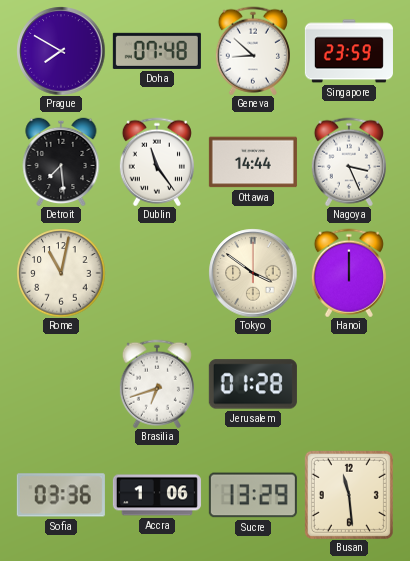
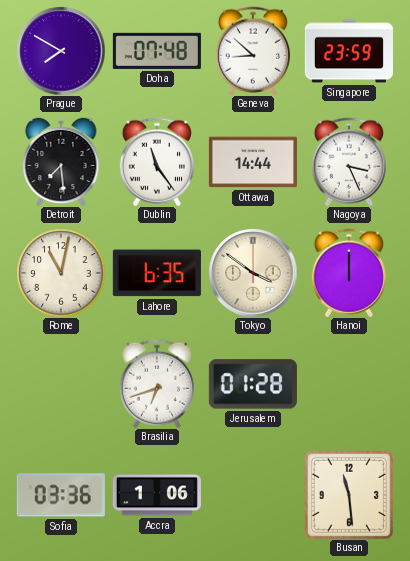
Lahore: none -> 6:35
Sucre: 13:29 -> none
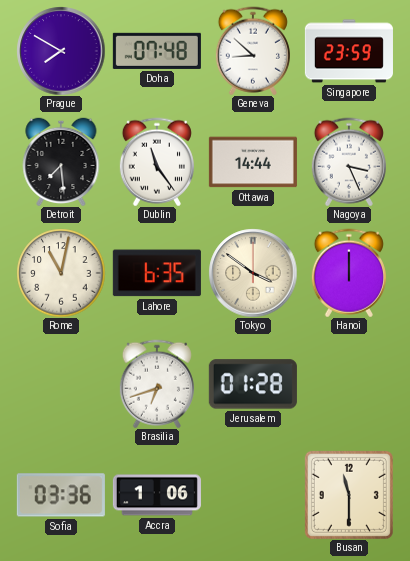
Busan: 11:29 -> 11:30
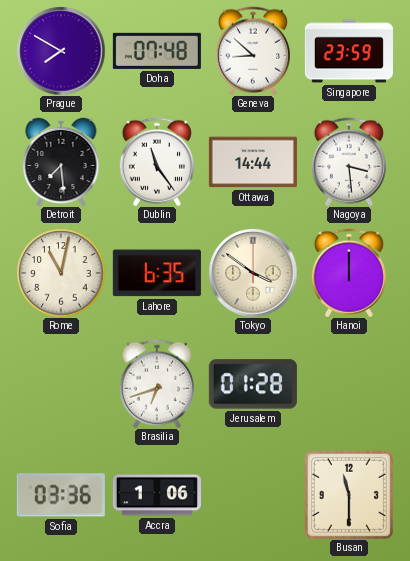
Nagoya: 3:26 -> 3:29
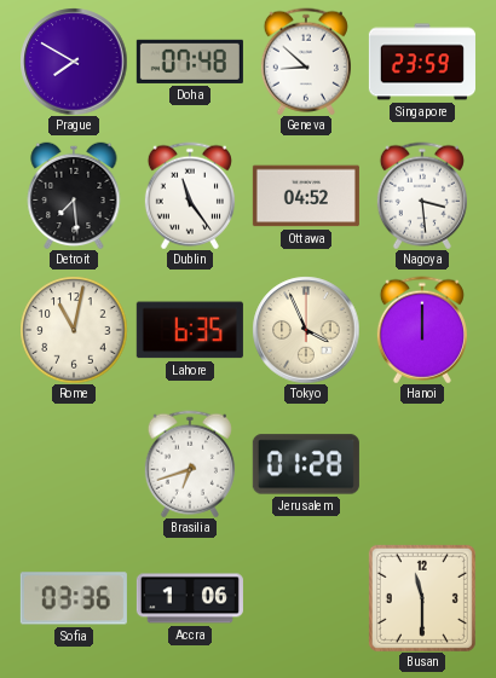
Ottawa: 14:44 -> 04:52
Tokyo: 3:51 -> 3:56
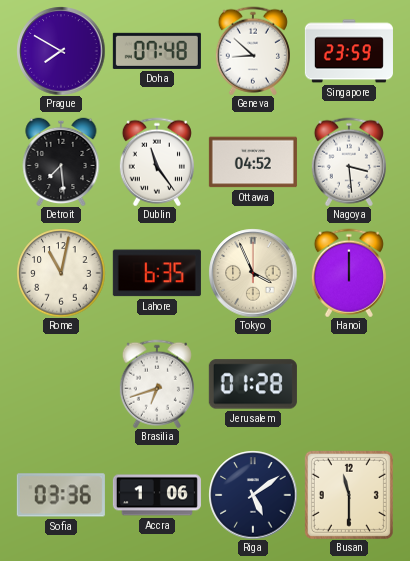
Riga: none -> 5:09
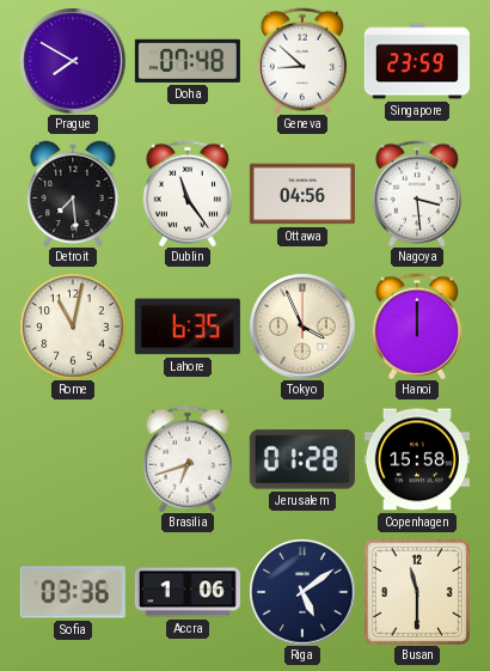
Ottawa: 04:52 -> 04:56
Copenhagen: none -> 15:58
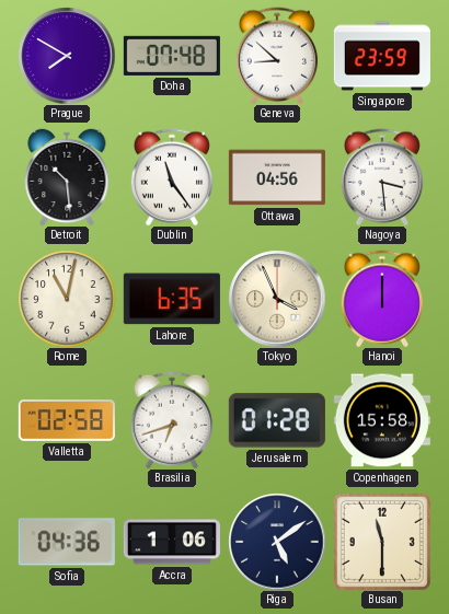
Detroit: 7:29 -> 10:29
Valletta: none -> 02:58
Sofia: 03:36 -> 04:36
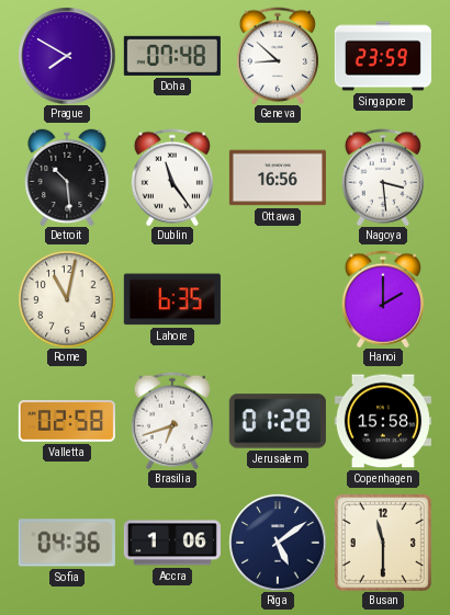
Ottawa: 04:56 -> 16:56
Tokyo: 3:56 -> none
Hanoi: 12:00 -> 2:00
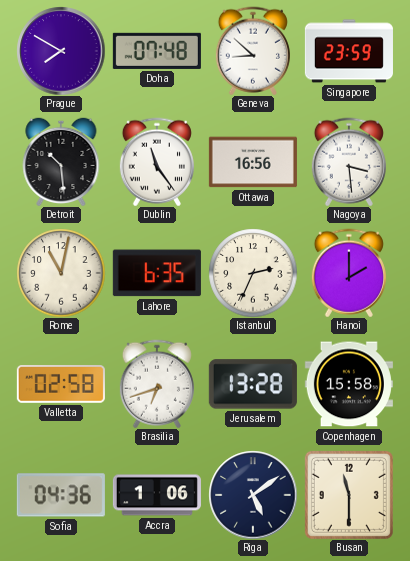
Istanbul: none -> 2:34
Jerusalem: 01:28 -> 13:28
